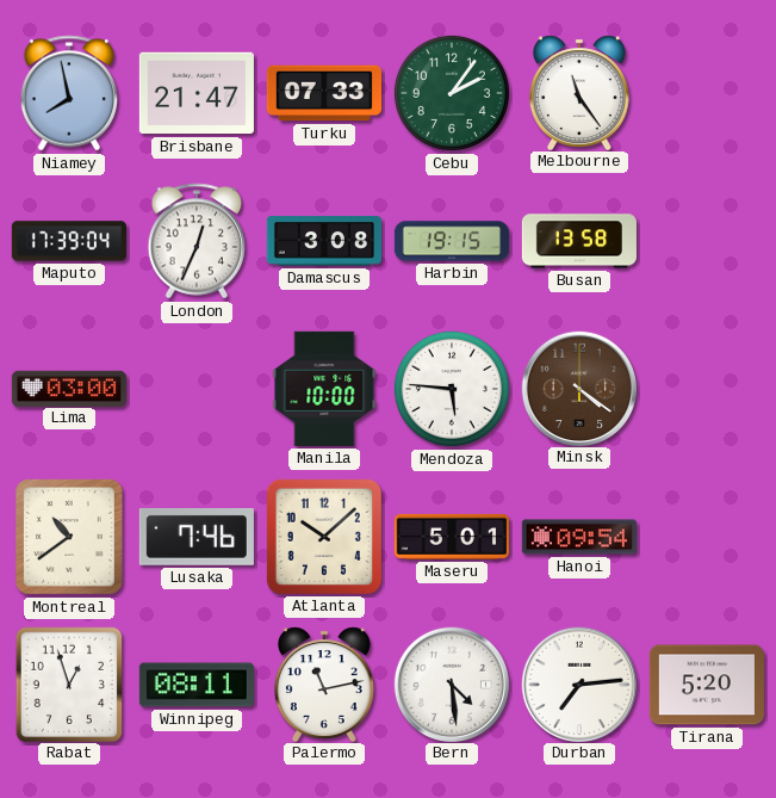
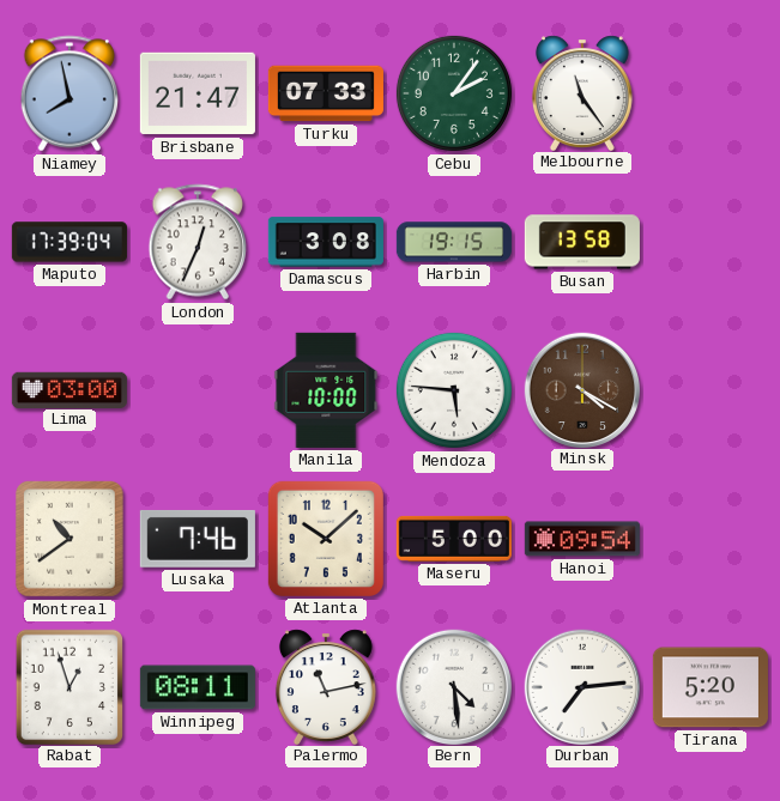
Minsk: 4:21 -> 4:20
Maseru: 5:01 -> 5:00
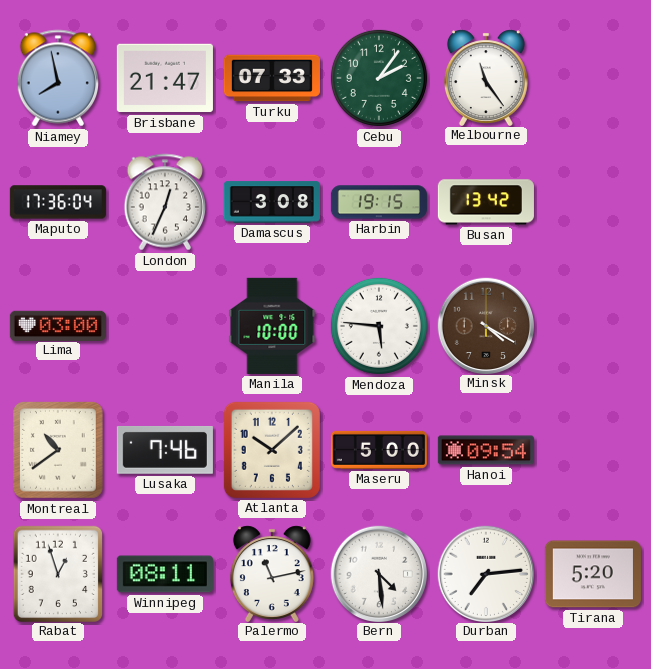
Maputo: 17:39 -> 17:36
Busan: 13:58 -> 13:42
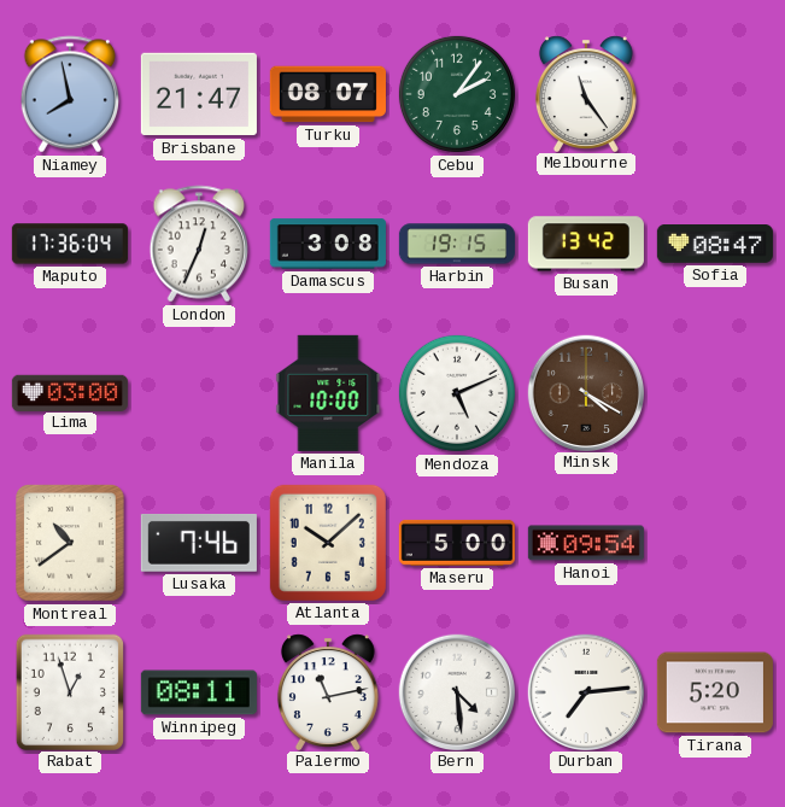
Turku: 07:33 -> 08:07
Sofia: none -> 08:47
Mendoza: 5:46 -> 5:11
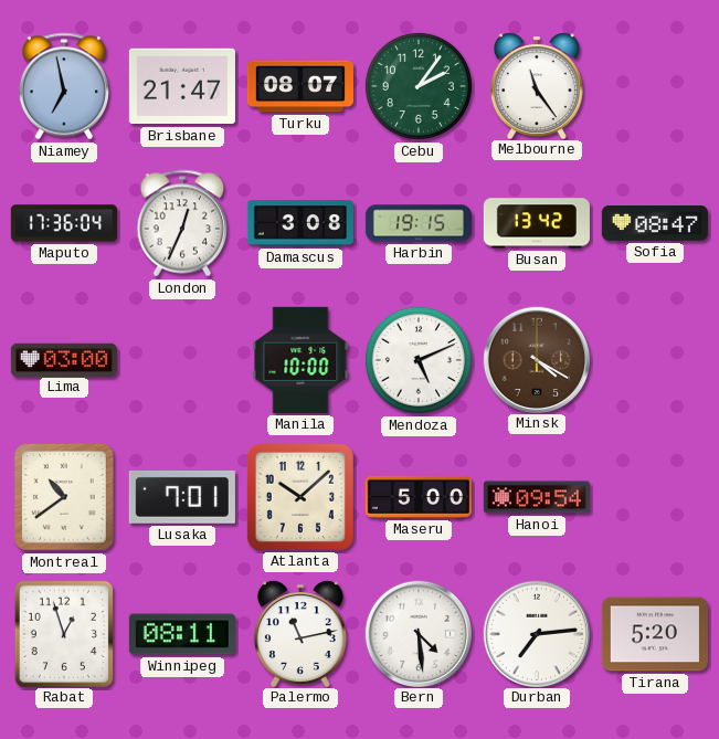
Niamey: 7:58 -> 6:58
Lusaka: 7:46 -> 7:01
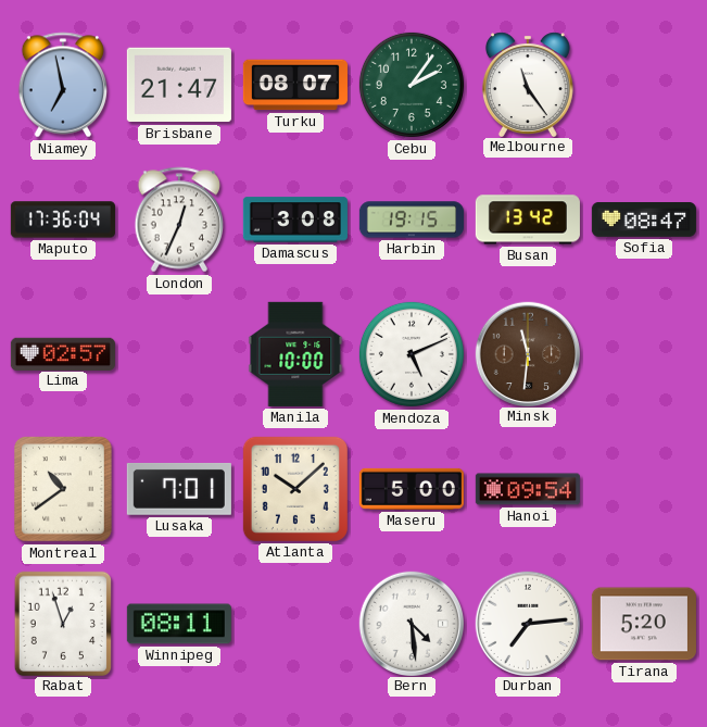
Lima: 03:00 -> 02:57
Minsk: 4:20 -> 11:31
Palermo: 11:13 -> none
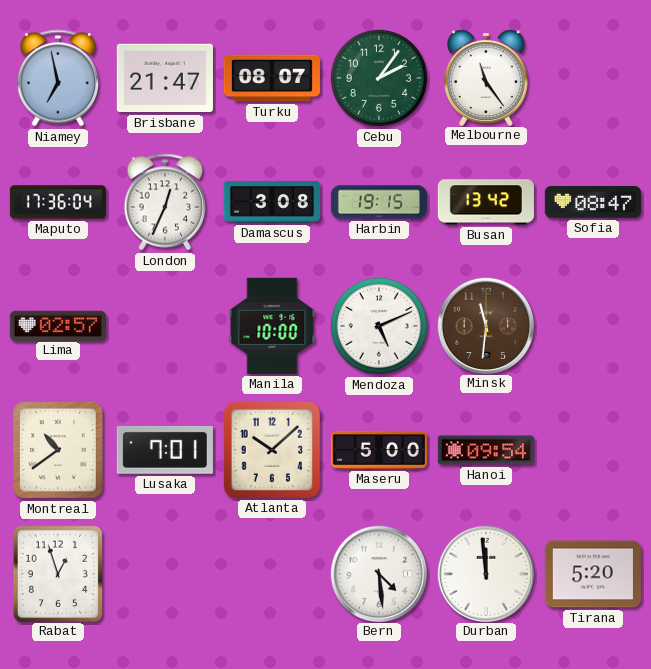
Winnipeg: 08:11 -> none
Durban: 7:14 -> 11:59
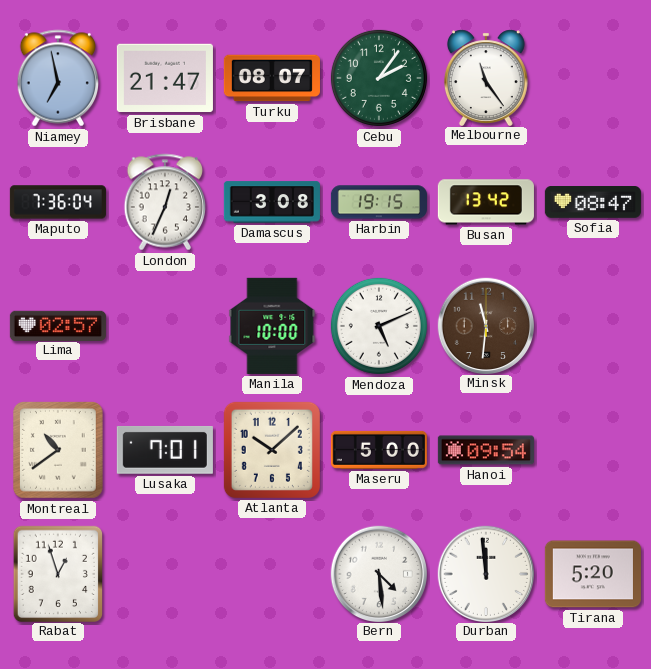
Maputo: 17:36 -> 7:36
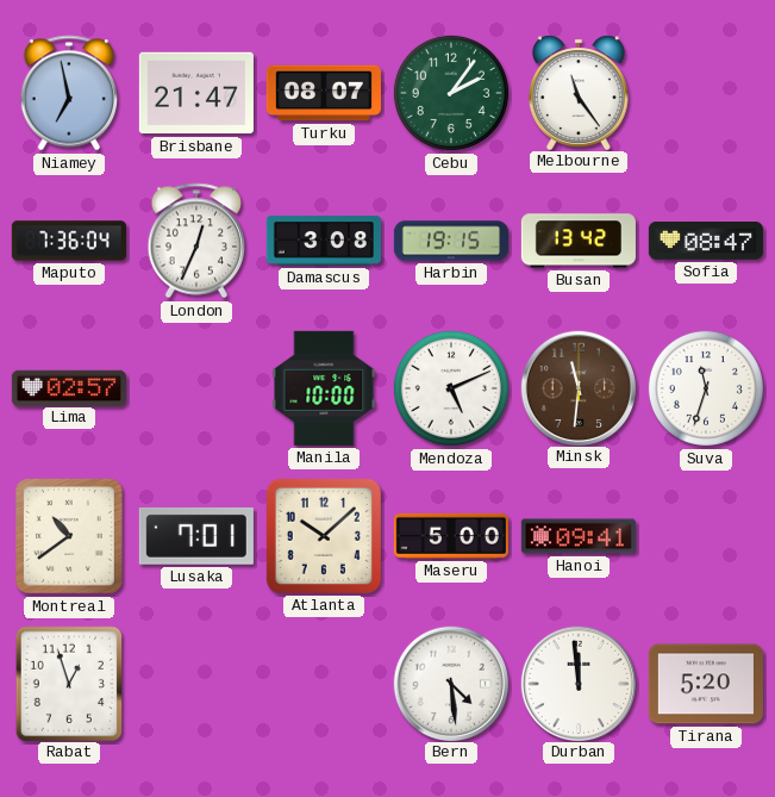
Suva: none -> 11:33
Hanoi: 09:54 -> 09:41
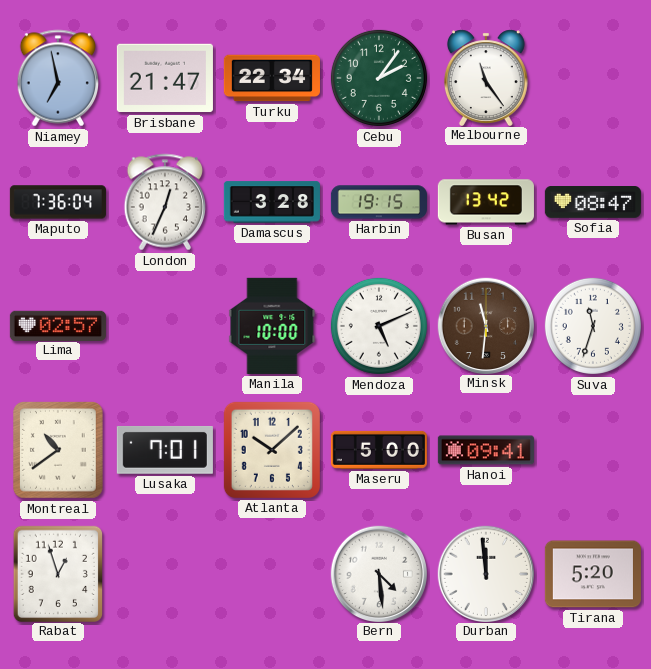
Turku: 08:07 -> 22:34
Damascus: 3:08 -> 3:28
